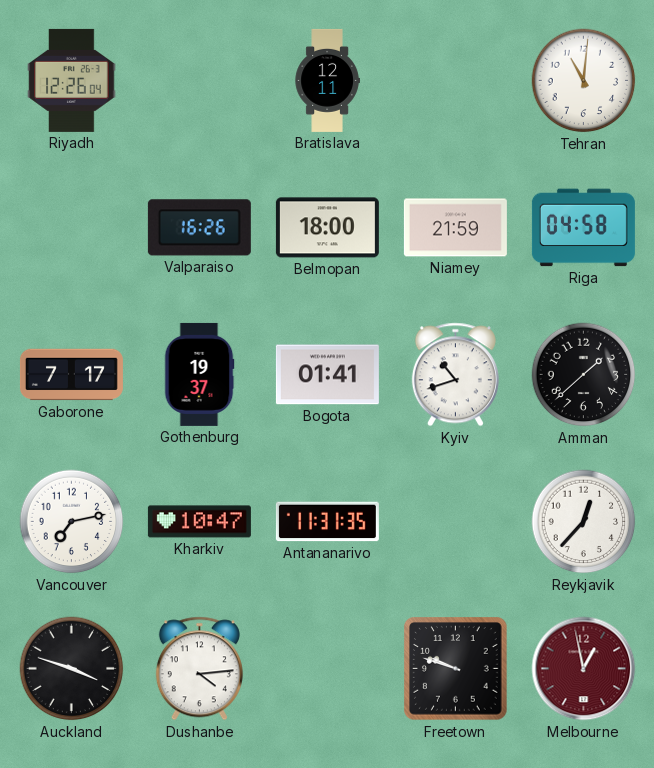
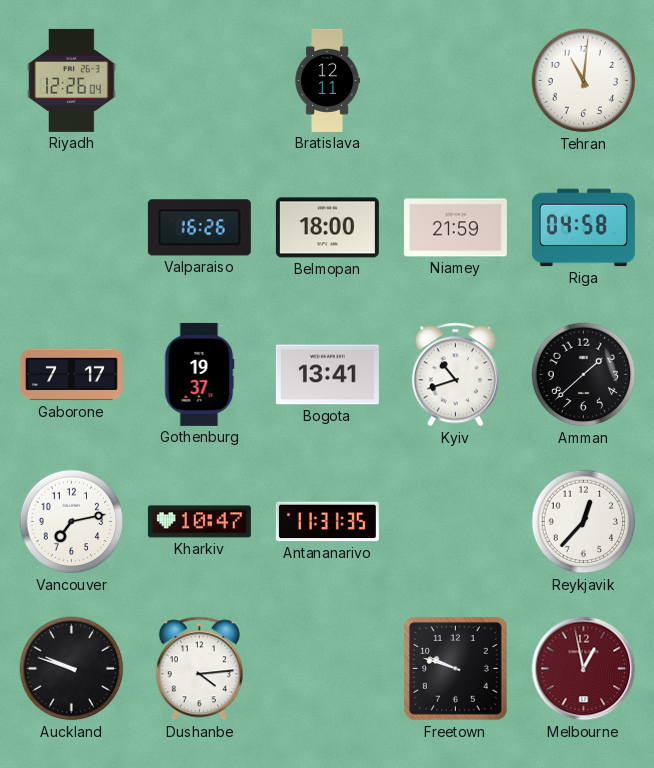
Bogota: 01:41 -> 13:41
Auckland: 3:48 -> 9:48
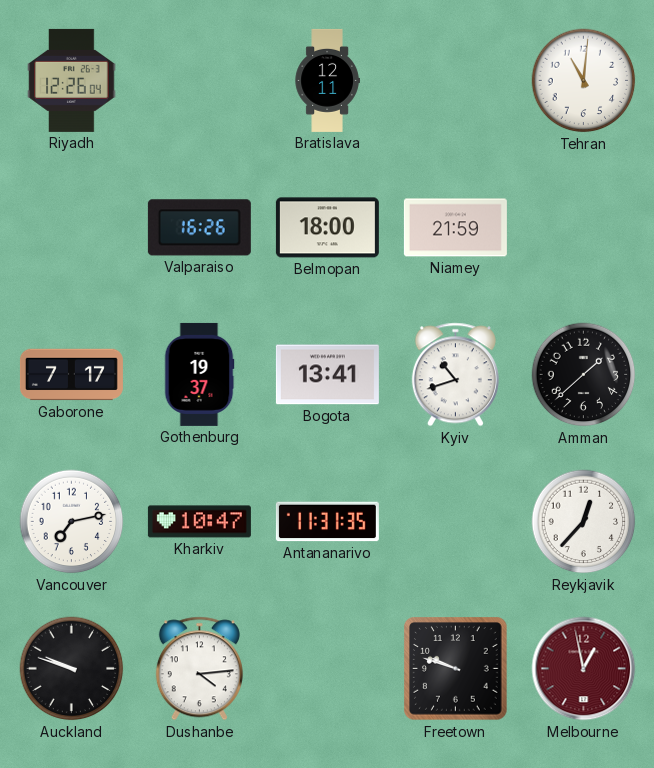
Riga: 04:58 -> none
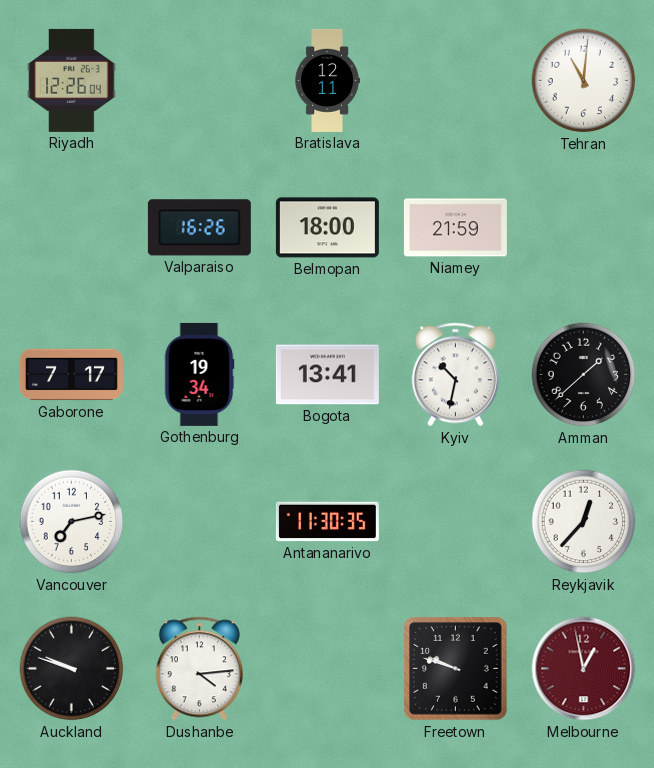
Gothenburg: 19:37 -> 19:34
Kyiv: 10:42 -> 10:32
Kharkiv: 10:47 -> none
Antananarivo: 11:31 -> 11:30
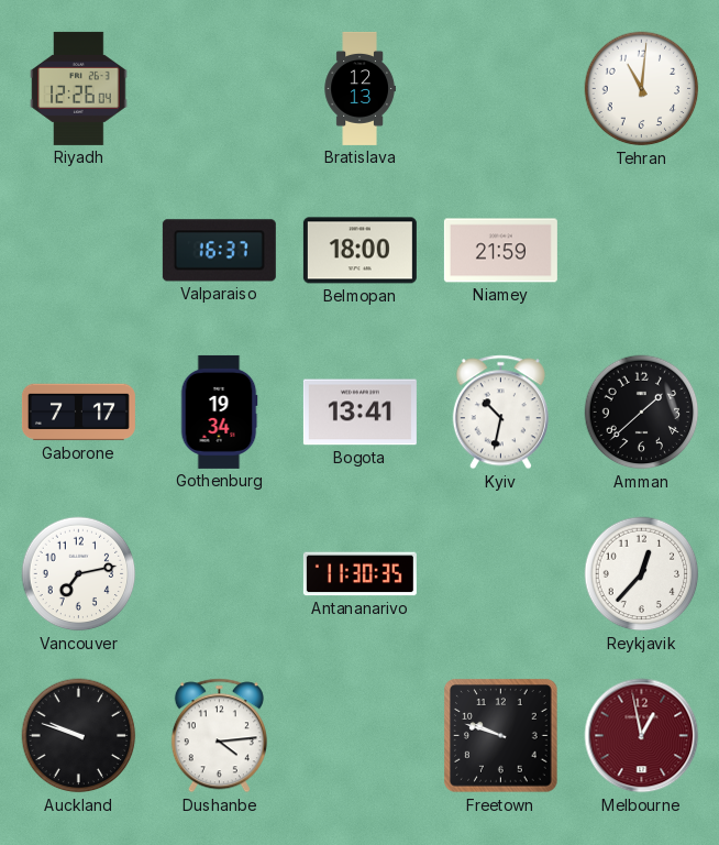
Bratislava: 12:11 -> 12:13
Valparaiso: 16:26 -> 16:37
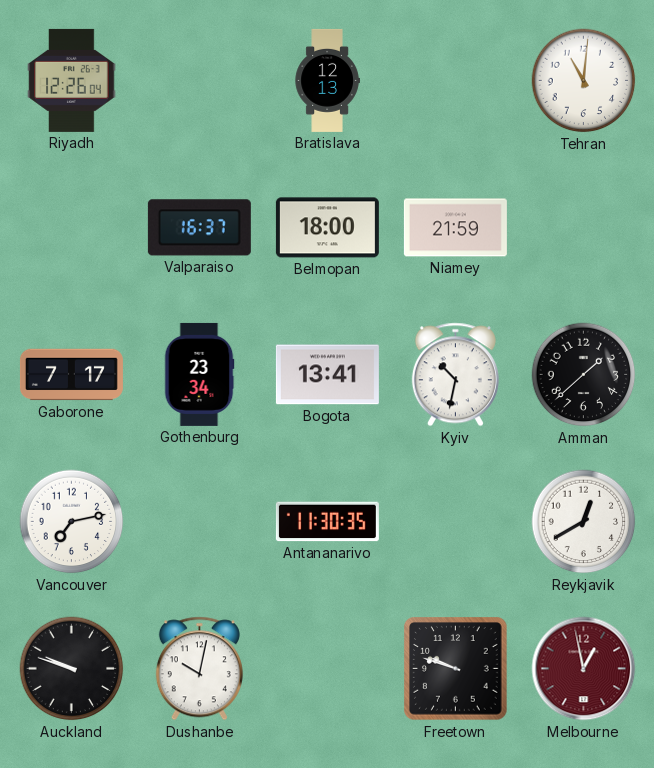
Gothenburg: 19:34 -> 23:34
Reykjavik: 12:37 -> 12:40
Dushanbe: 4:14 -> 10:02
